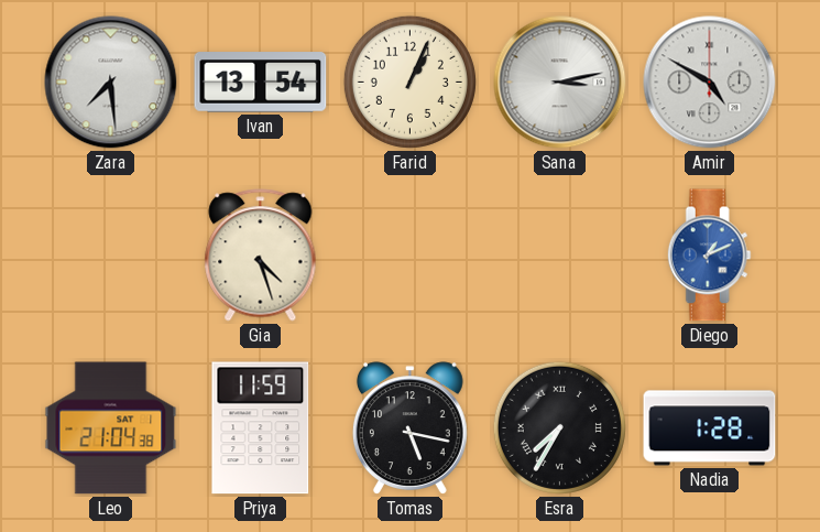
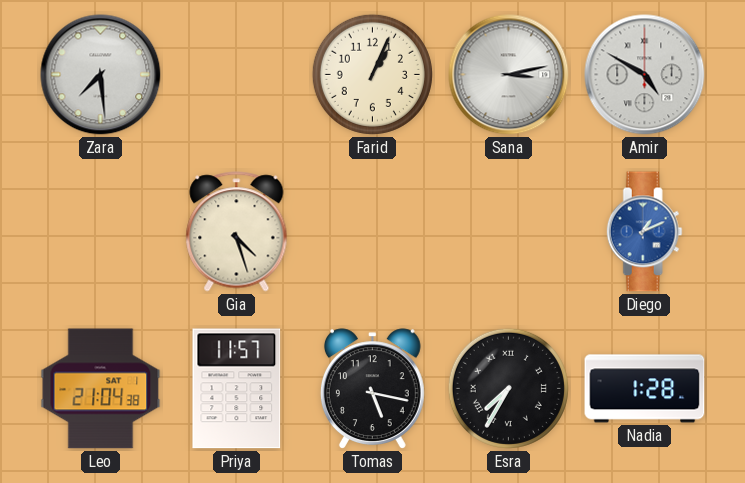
Ivan: 13:54 -> none
Priya: 11:59 -> 11:57
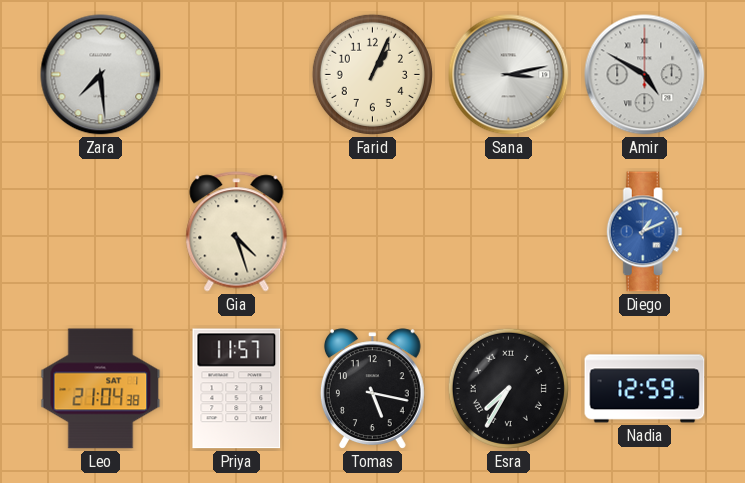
Nadia: 1:28 -> 12:59
